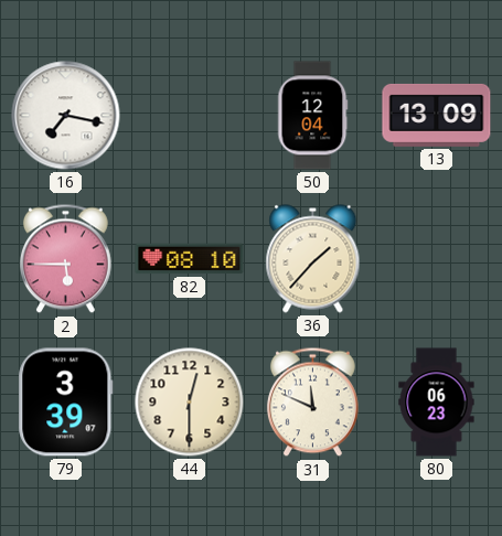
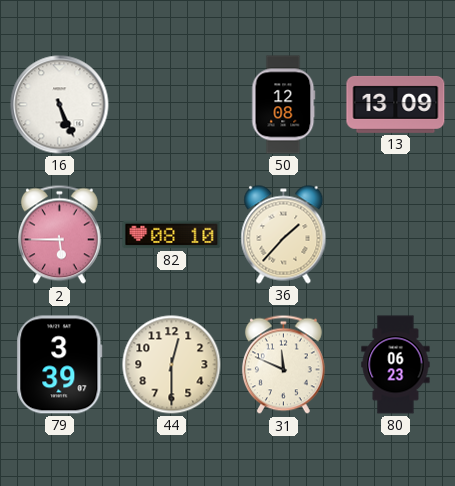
16: 7:17 -> 5:26
50: 12:04 -> 12:08
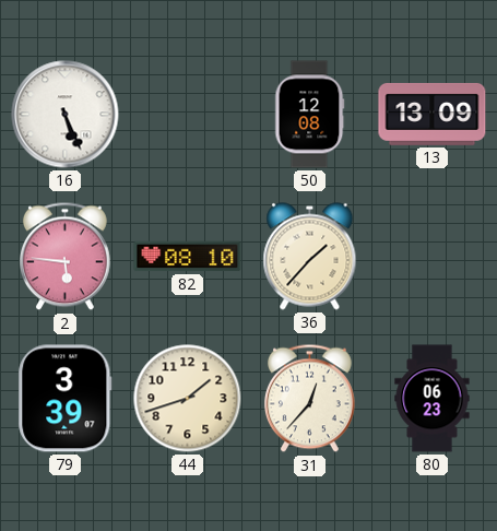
2: 5:45 -> 5:46
44: 12:30 -> 1:42
31: 11:49 -> 12:37
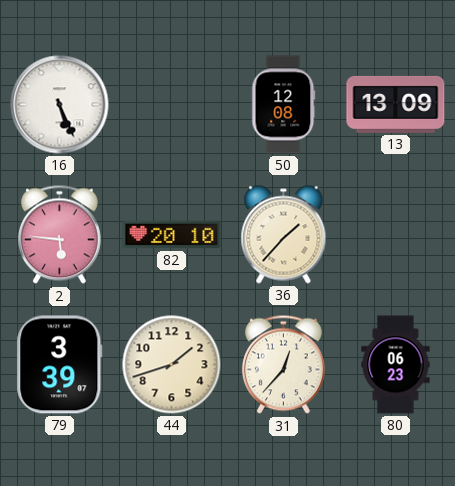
82: 08:10 -> 20:10
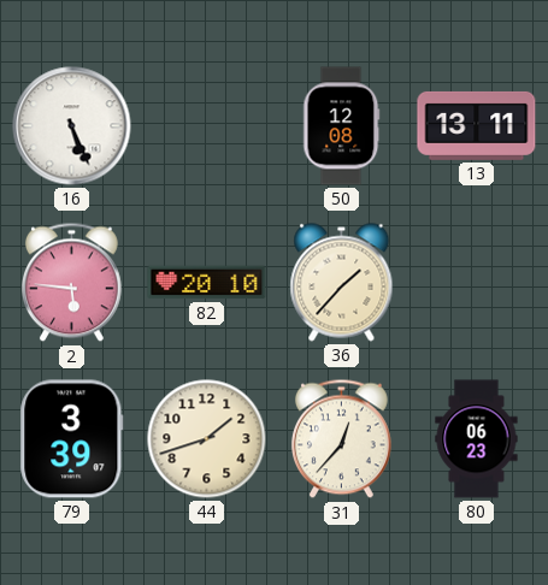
13: 13:09 -> 13:11
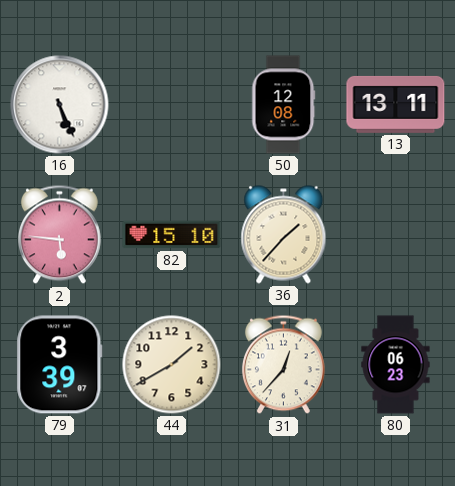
82: 20:10 -> 15:10
44: 1:42 -> 1:40
